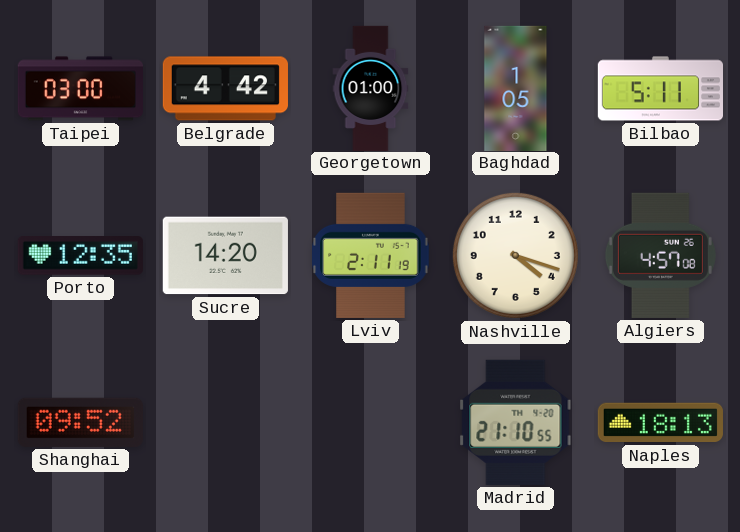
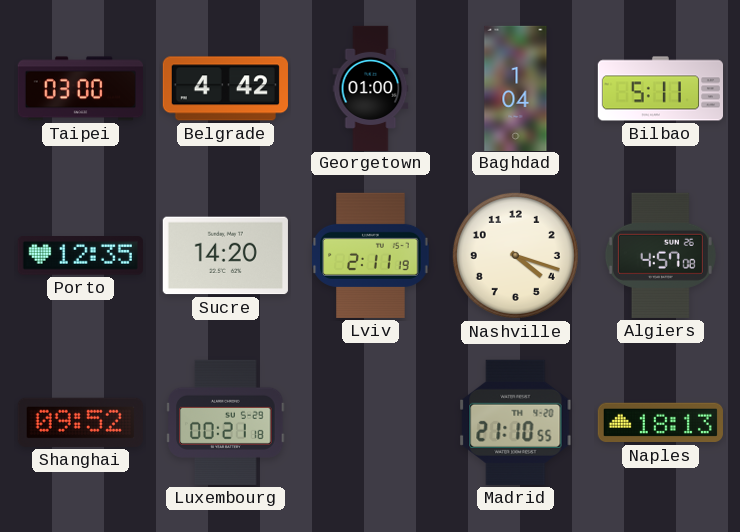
Baghdad: 1:05 -> 1:04
Luxembourg: none -> 00:21
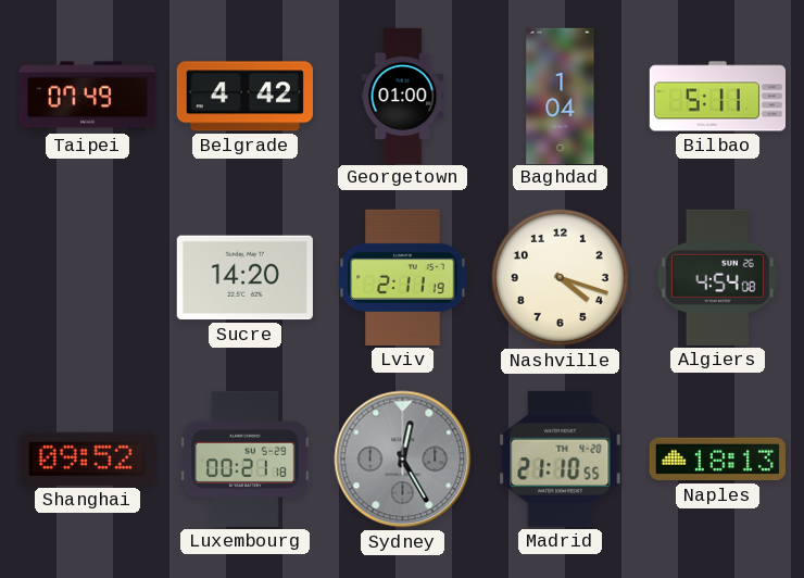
Taipei: 03:00 -> 07:49
Porto: 12:35 -> none
Algiers: 4:57 -> 4:54
Sydney: none -> 12:25
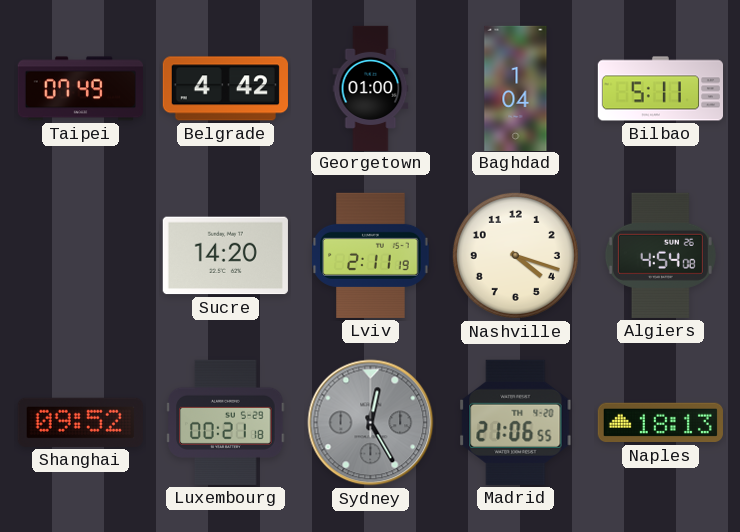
Madrid: 21:10 -> 21:06
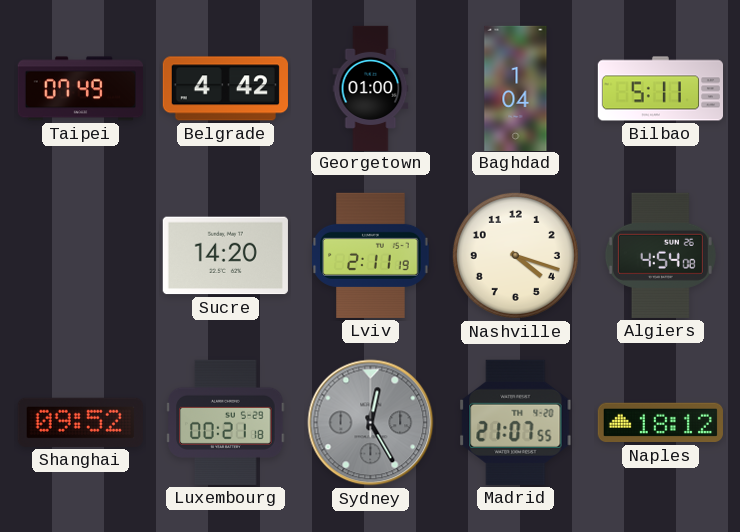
Madrid: 21:06 -> 21:07
Naples: 18:13 -> 18:12
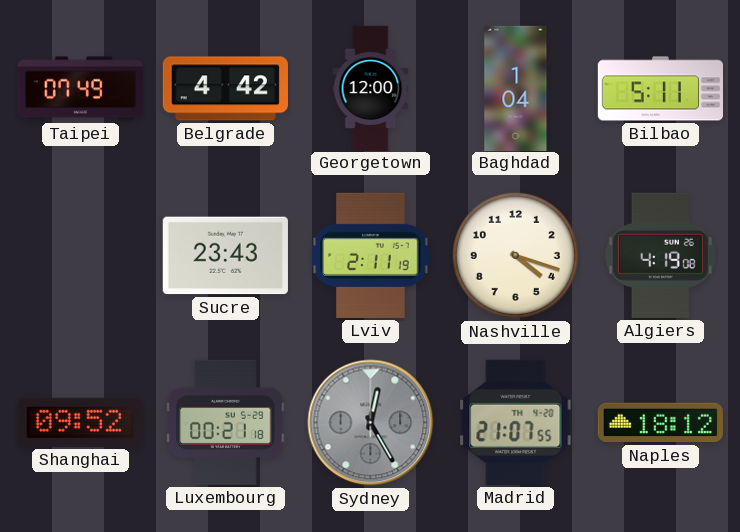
Georgetown: 01:00 -> 12:00
Sucre: 14:20 -> 23:43
Algiers: 4:54 -> 4:19
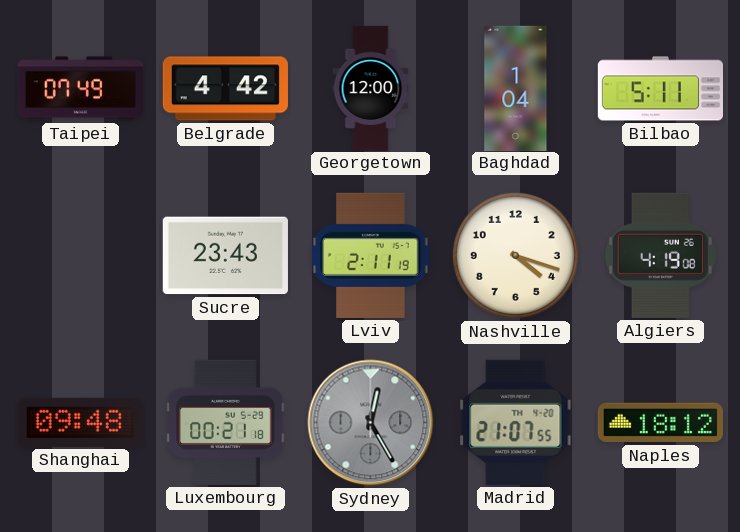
Shanghai: 09:52 -> 09:48
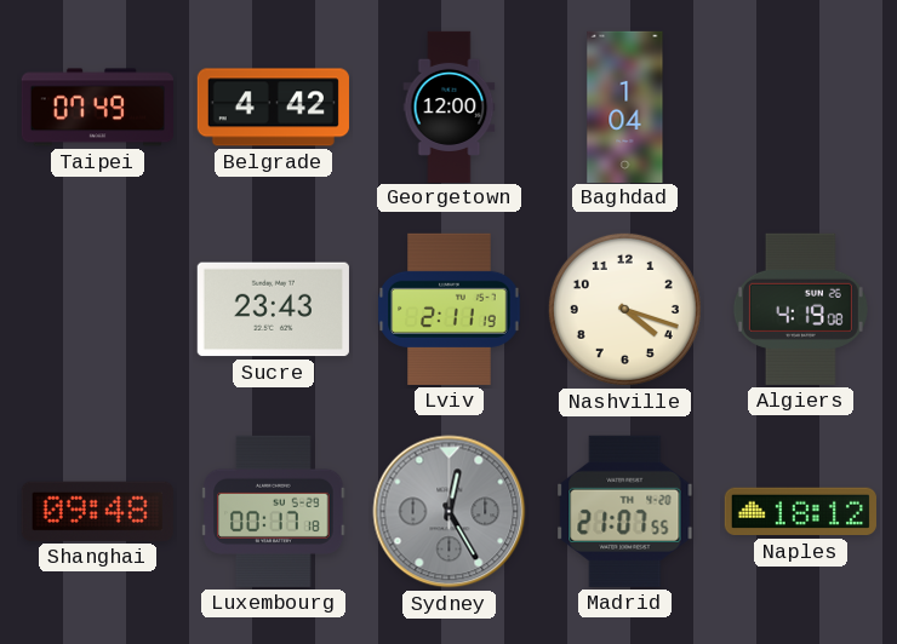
Bilbao: 5:11 -> none
Luxembourg: 00:21 -> 00:17
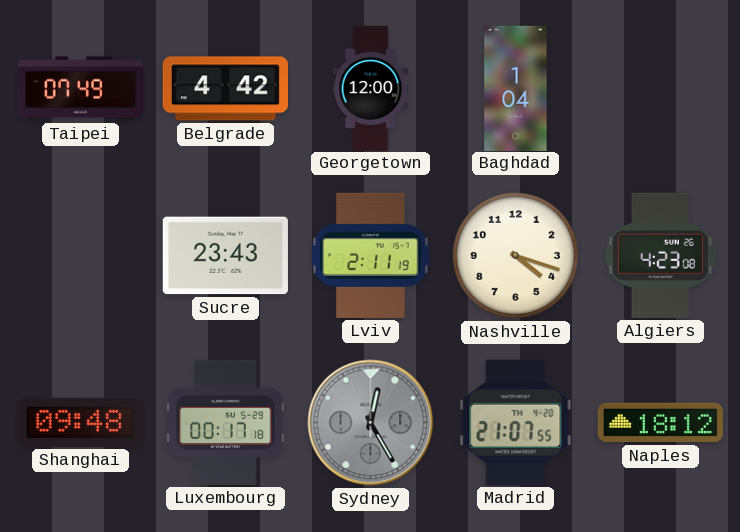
Algiers: 4:19 -> 4:23
